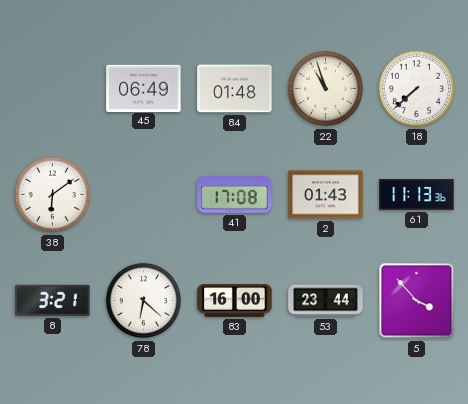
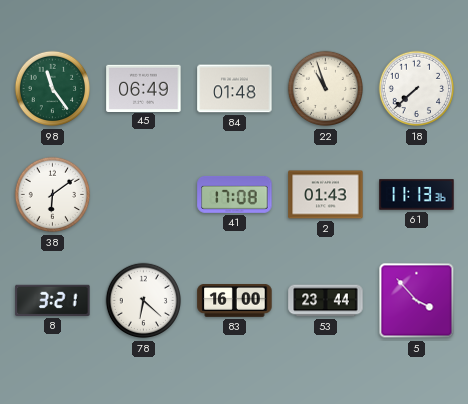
98: none -> 11:24
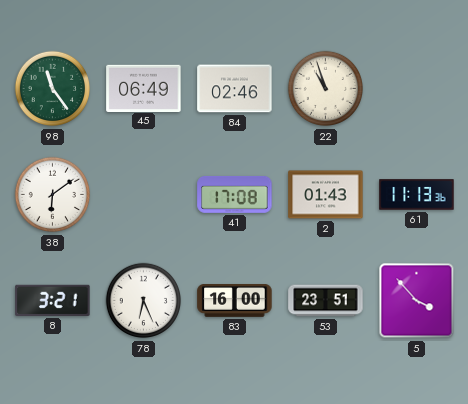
84: 01:48 -> 02:46
18: 7:38 -> none
78: 6:22 -> 6:26
53: 23:44 -> 23:51
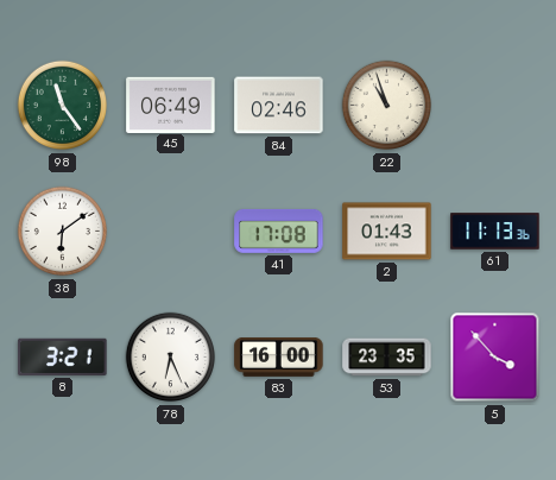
53: 23:51 -> 23:35
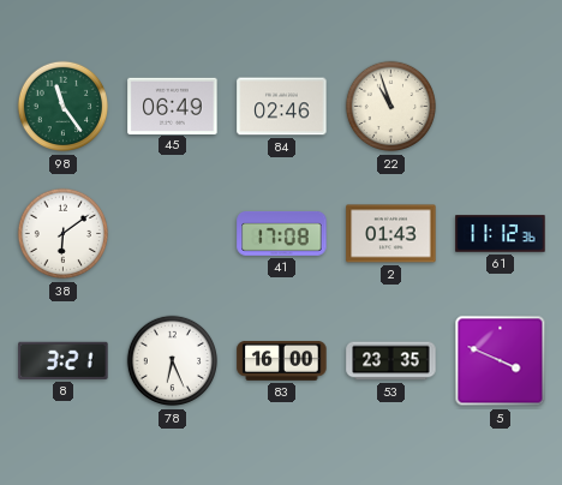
61: 11:13 -> 11:12
5: 3:53 -> 3:49
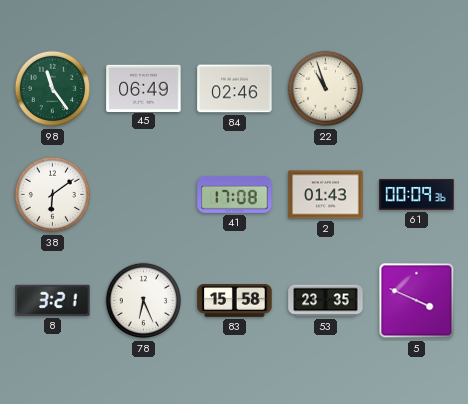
61: 11:12 -> 00:09
83: 16:00 -> 15:58
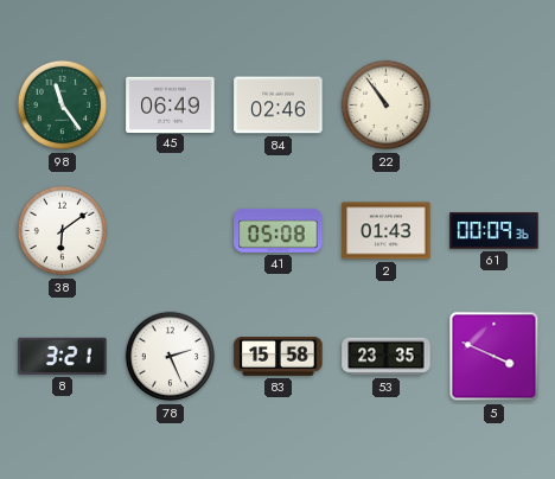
22: 10:57 -> 10:54
41: 17:08 -> 05:08
78: 6:26 -> 2:26
